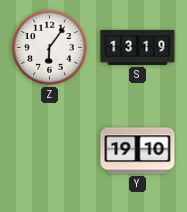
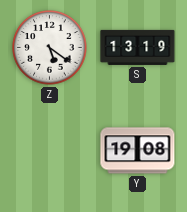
Z: 6:06 -> 5:21
Y: 19:10 -> 19:08
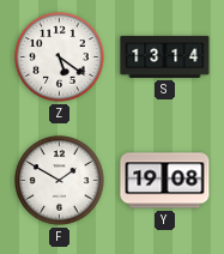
S: 13:19 -> 13:14
F: none -> 1:50
